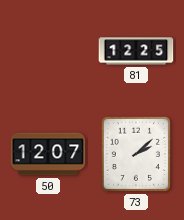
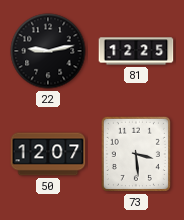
22: none -> 9:13
73: 2:08 -> 3:29
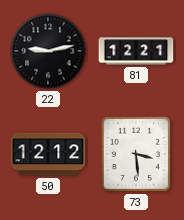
81: 12:25 -> 12:21
50: 12:07 -> 12:12
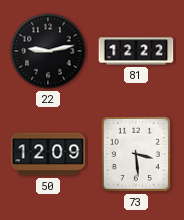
81: 12:21 -> 12:22
50: 12:12 -> 12:09
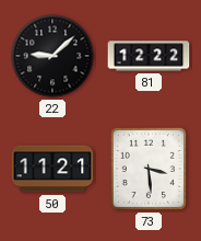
22: 9:13 -> 9:08
50: 12:09 -> 11:21
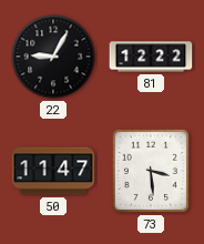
22: 9:08 -> 9:05
50: 11:21 -> 11:47
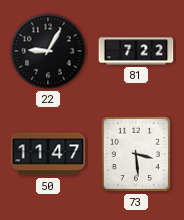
81: 12:22 -> 7:22
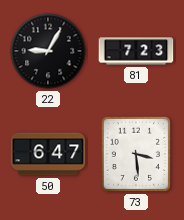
81: 7:22 -> 7:23
50: 11:47 -> 6:47
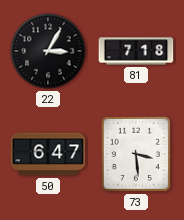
22: 9:05 -> 3:05
81: 7:23 -> 7:18
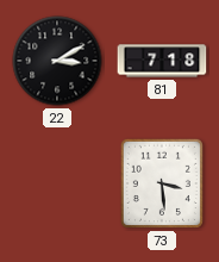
22: 3:05 -> 3:10
50: 6:47 -> none
